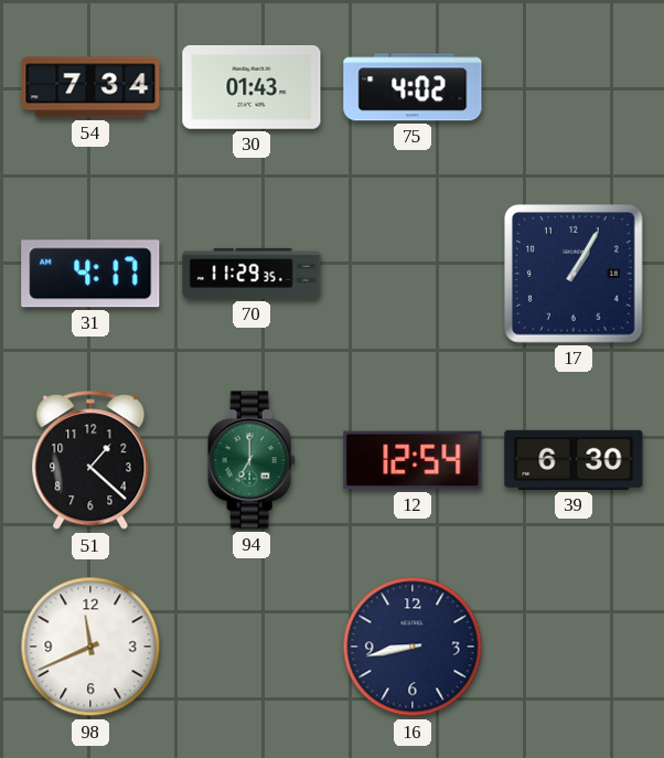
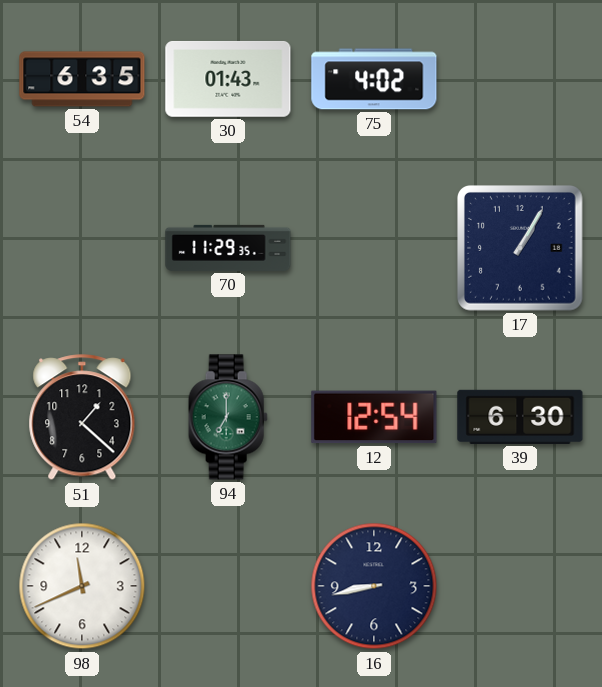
54: 7:34 -> 6:35
31: 4:17 -> none
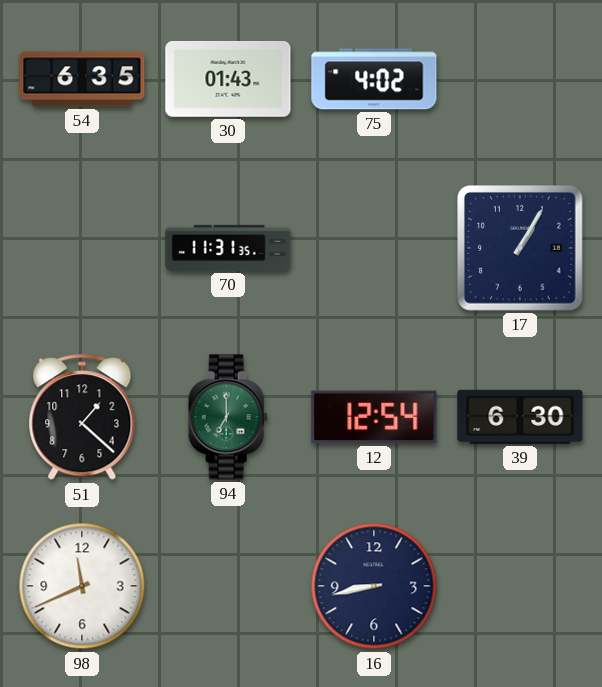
70: 11:29 -> 11:31
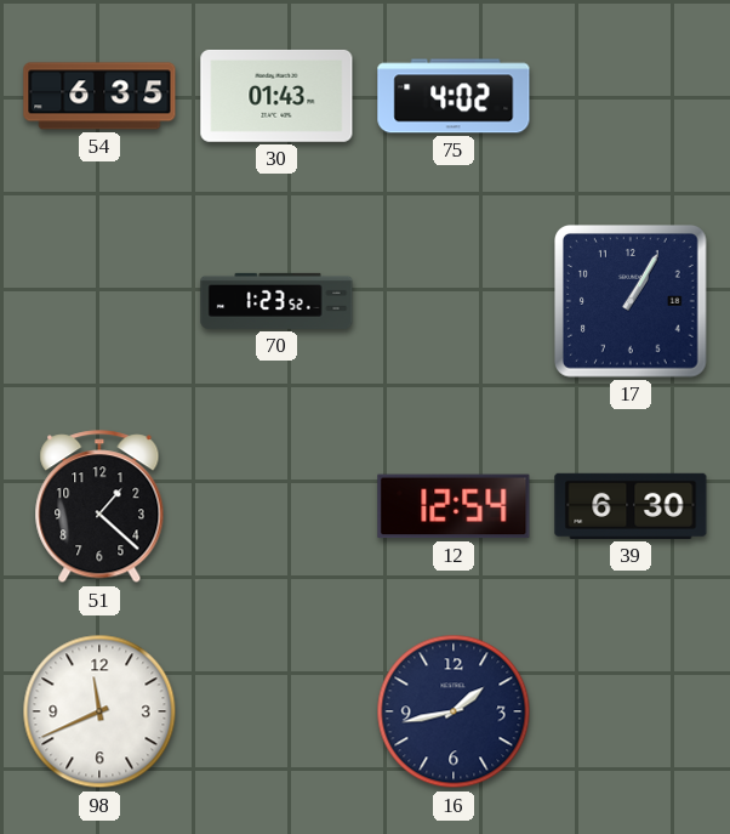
70: 11:31 -> 1:23
94: 7:00 -> none
16: 8:43 -> 1:43
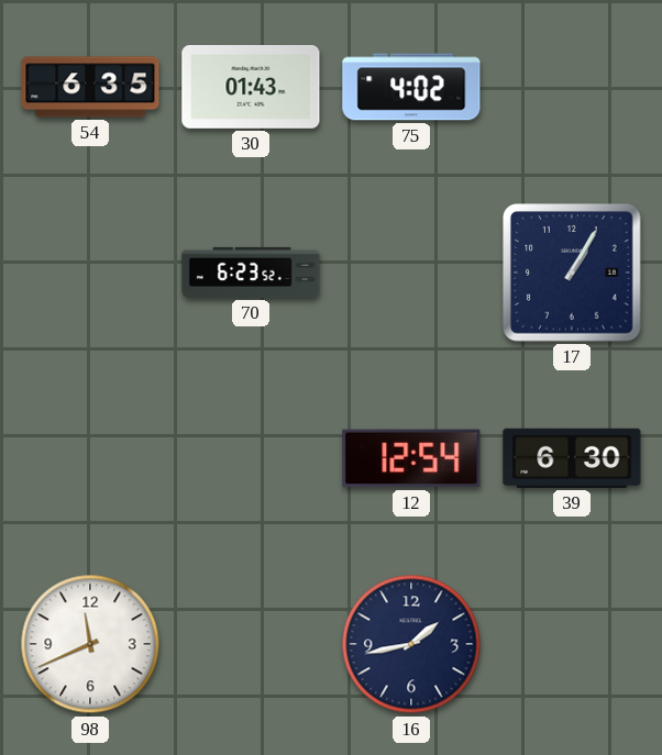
70: 1:23 -> 6:23
51: 1:22 -> none
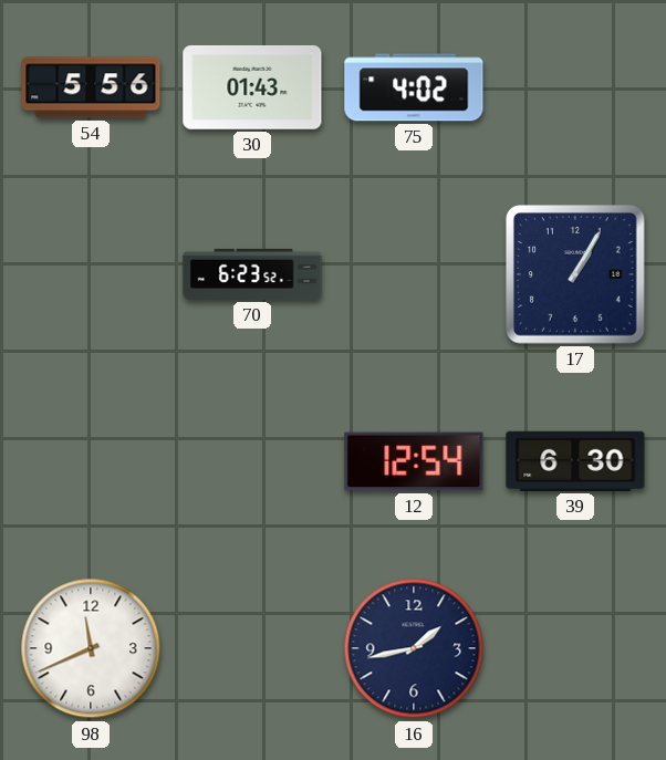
54: 6:35 -> 5:56
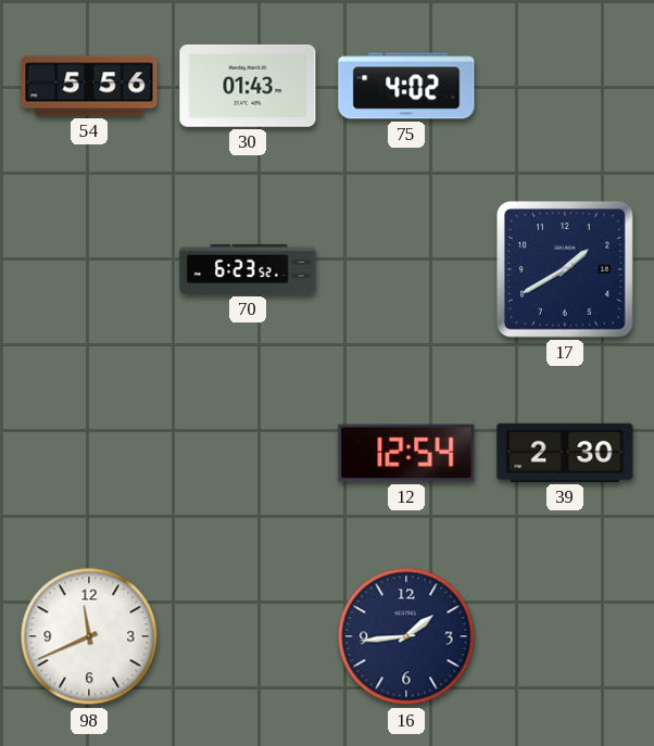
17: 1:05 -> 1:40
39: 6:30 -> 2:30
16: 1:43 -> 1:44
